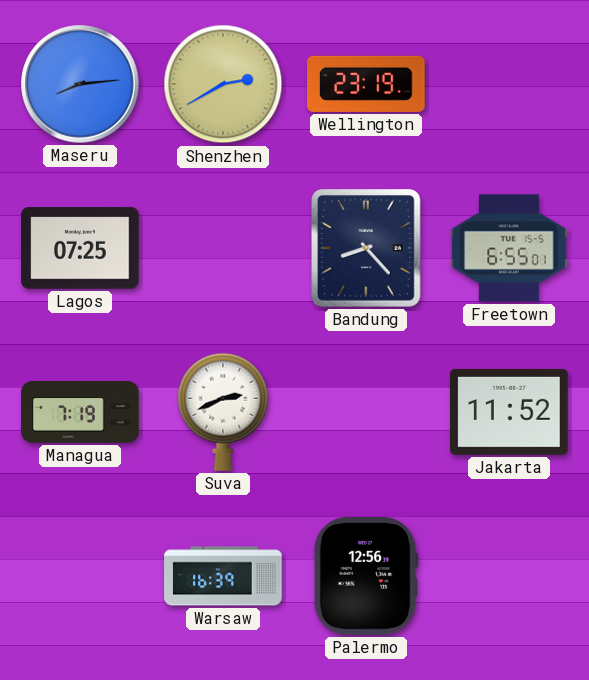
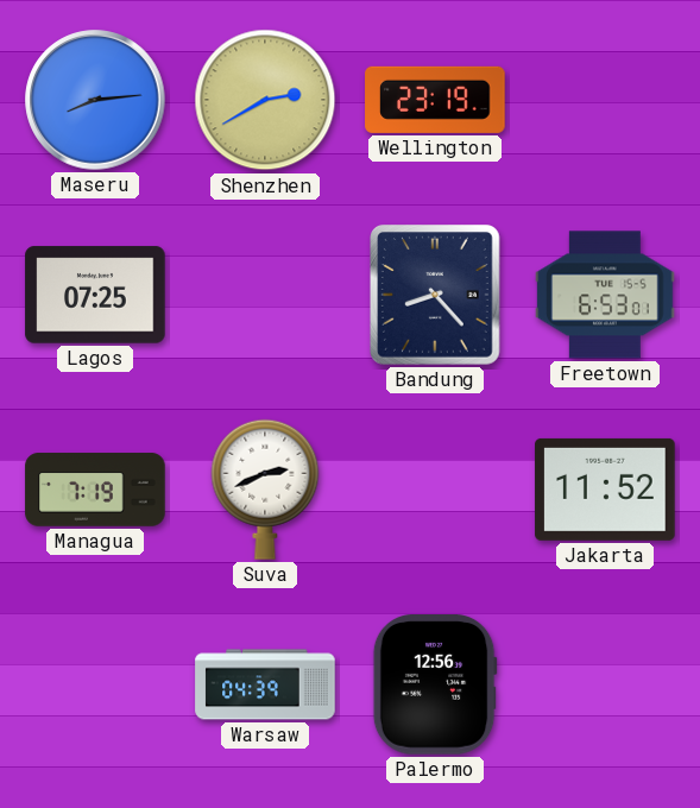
Freetown: 6:55 -> 6:53
Warsaw: 16:39 -> 04:39
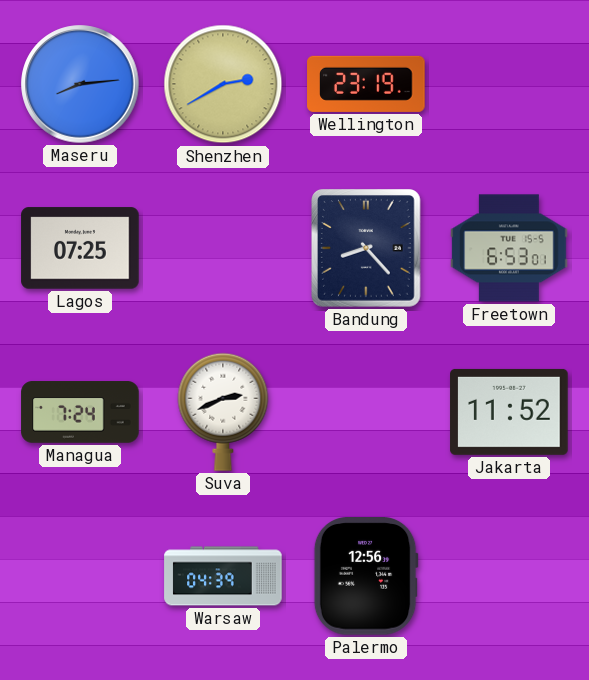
Managua: 7:19 -> 7:24
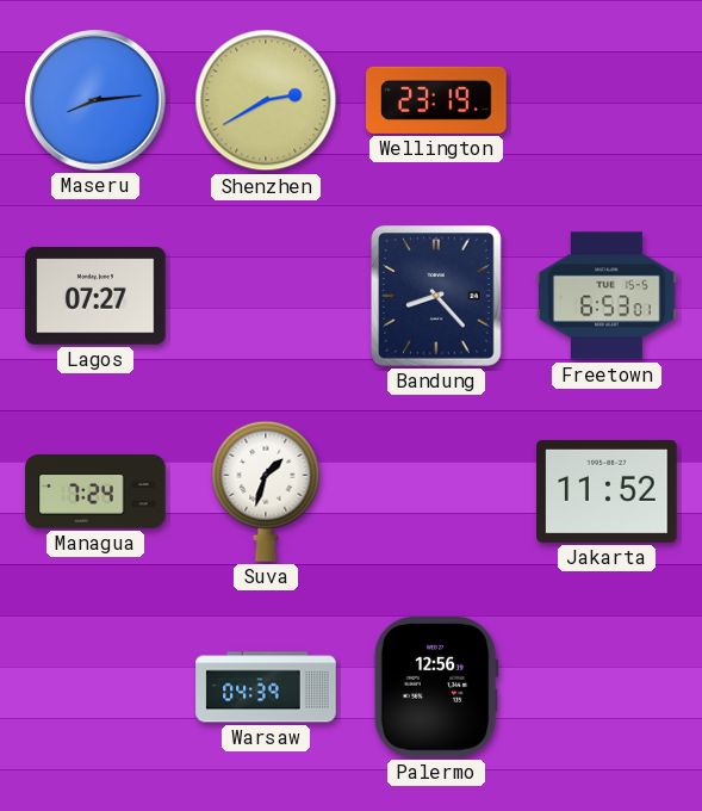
Lagos: 07:25 -> 07:27
Suva: 2:41 -> 1:33
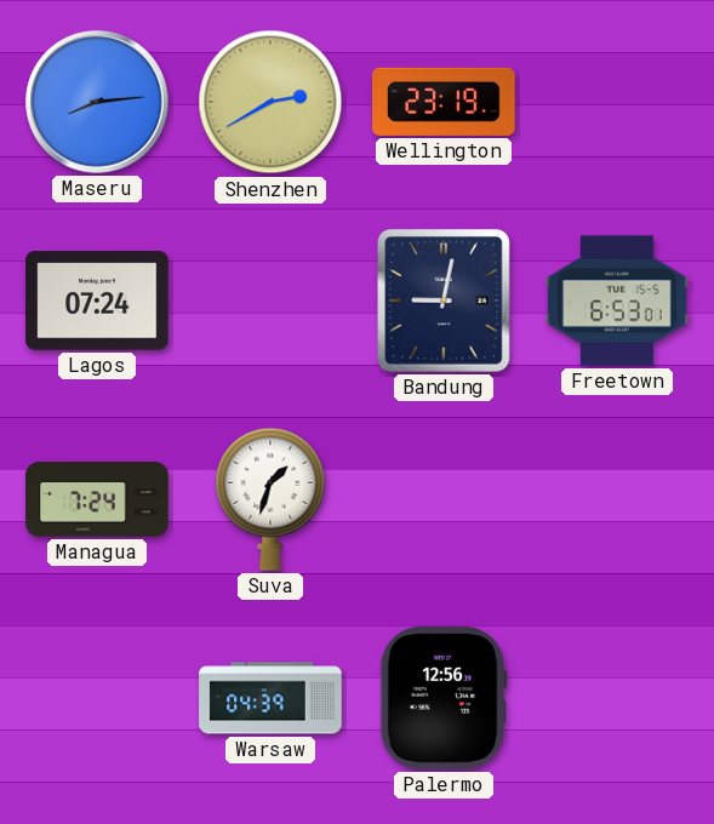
Lagos: 07:27 -> 07:24
Bandung: 8:23 -> 9:02
Jakarta: 11:52 -> none
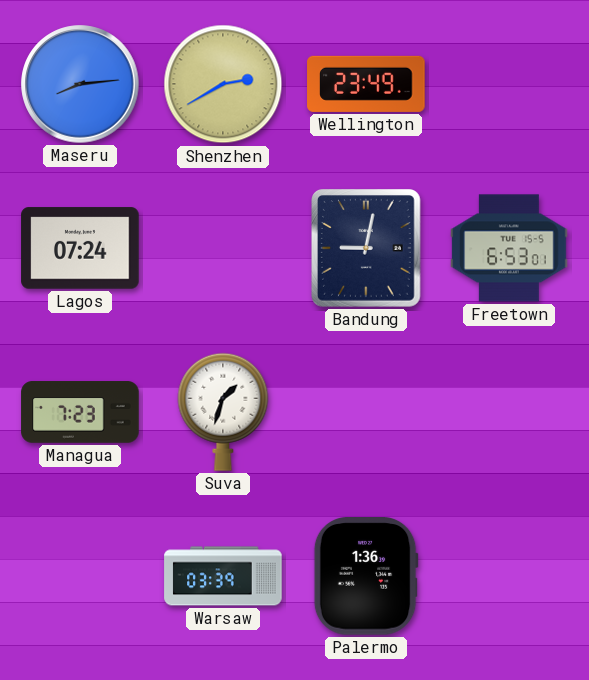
Wellington: 23:19 -> 23:49
Managua: 7:24 -> 7:23
Warsaw: 04:39 -> 03:39
Palermo: 12:56 -> 1:36
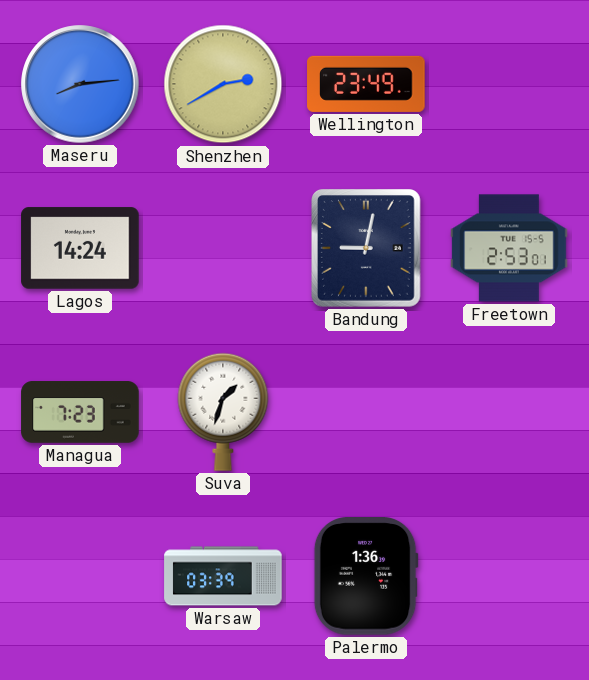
Lagos: 07:24 -> 14:24
Freetown: 6:53 -> 2:53
